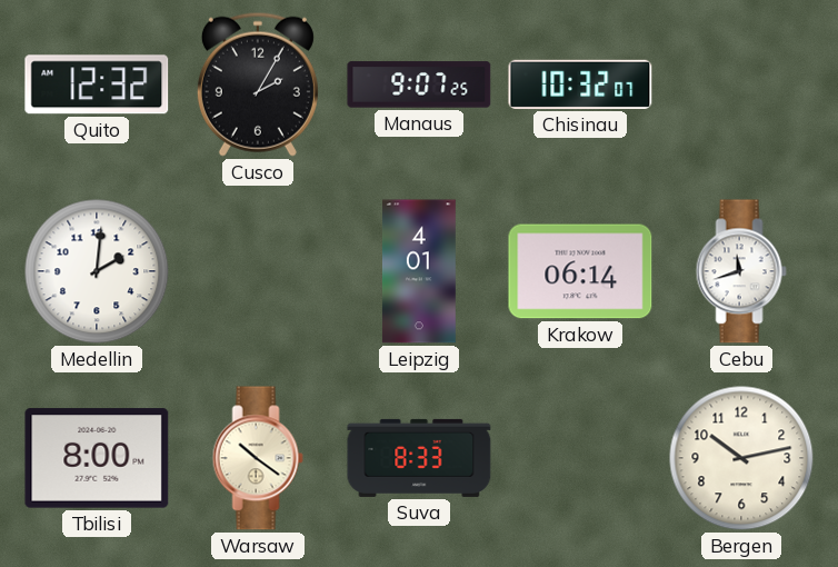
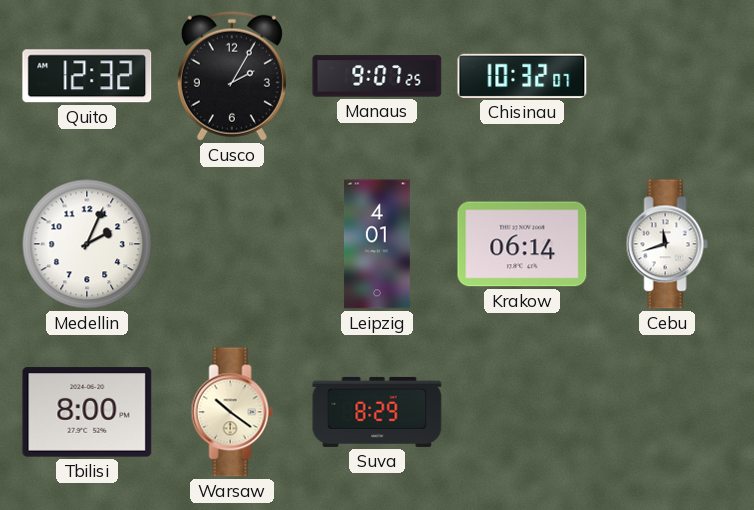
Medellin: 2:01 -> 2:04
Suva: 8:33 -> 8:29
Bergen: 10:13 -> none
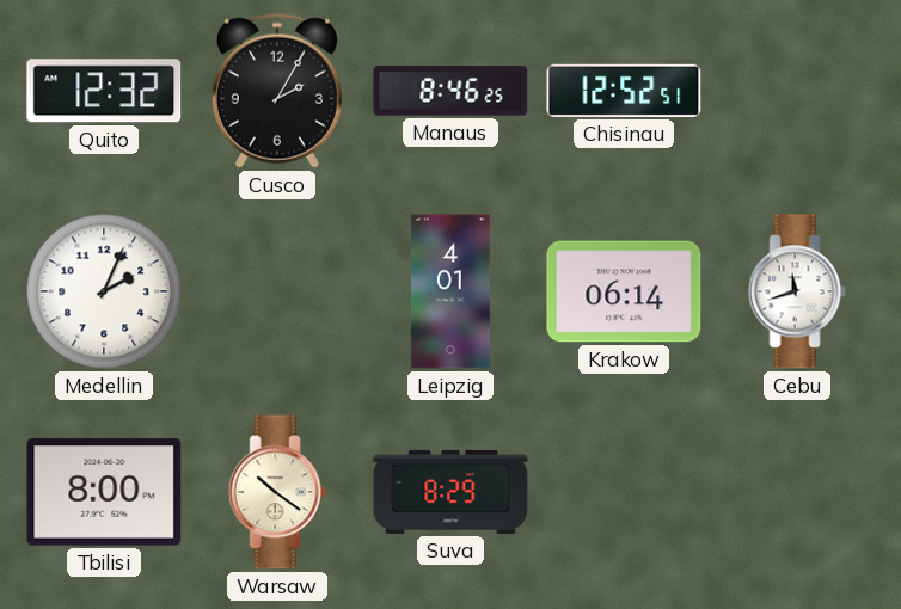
Manaus: 9:07 -> 8:46
Chisinau: 10:32 -> 12:52
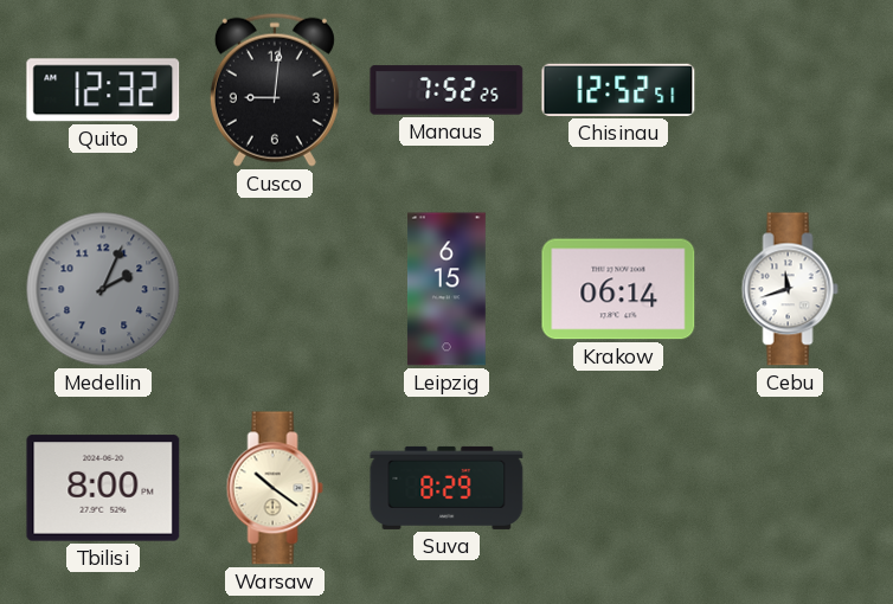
Cusco: 2:05 -> 9:01
Manaus: 8:46 -> 7:52
Medellin dial: white -> grey
Leipzig: 4:01 -> 6:15
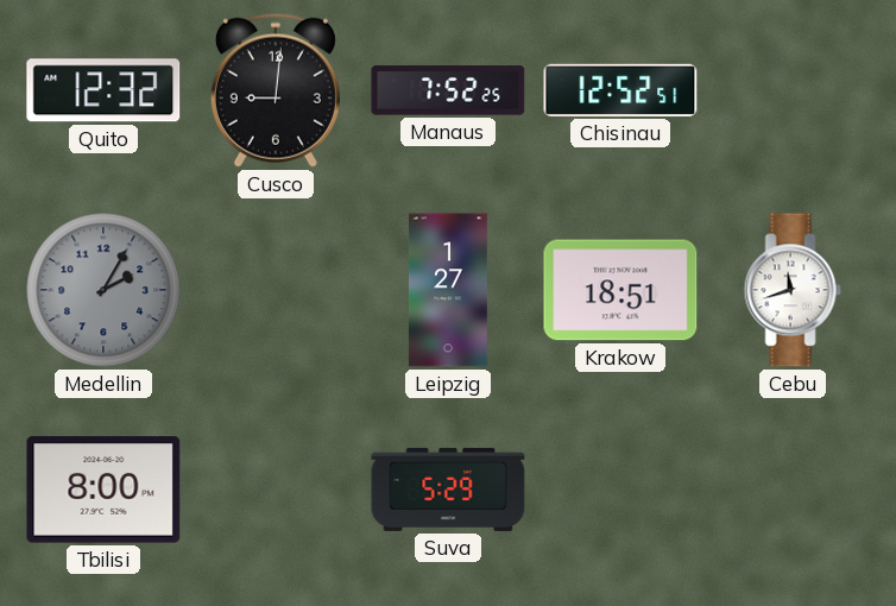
Medellin: 2:04 -> 2:05
Leipzig: 6:15 -> 1:27
Krakow: 06:14 -> 18:51
Warsaw: 10:21 -> none
Suva: 8:29 -> 5:29
